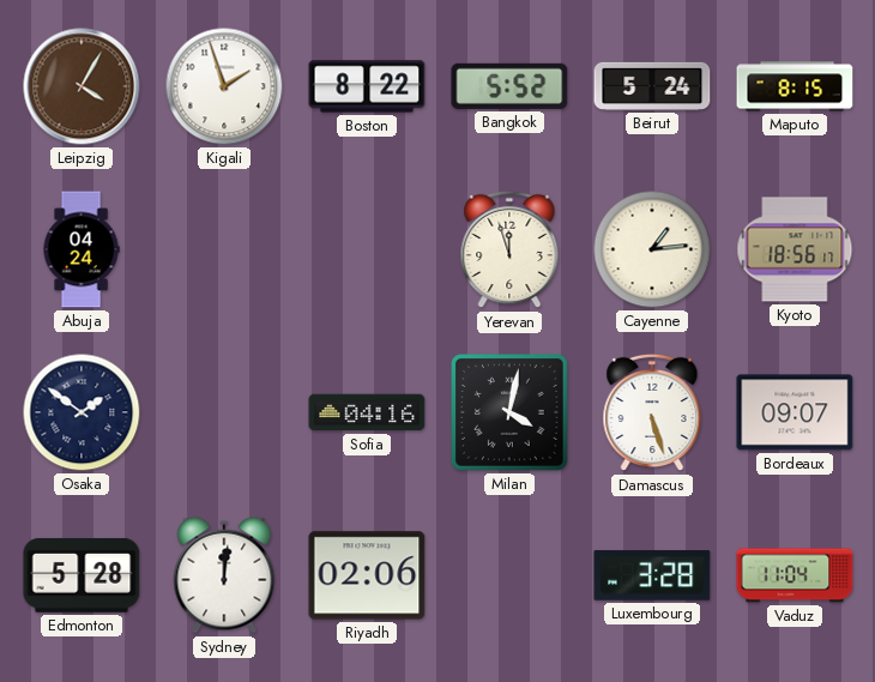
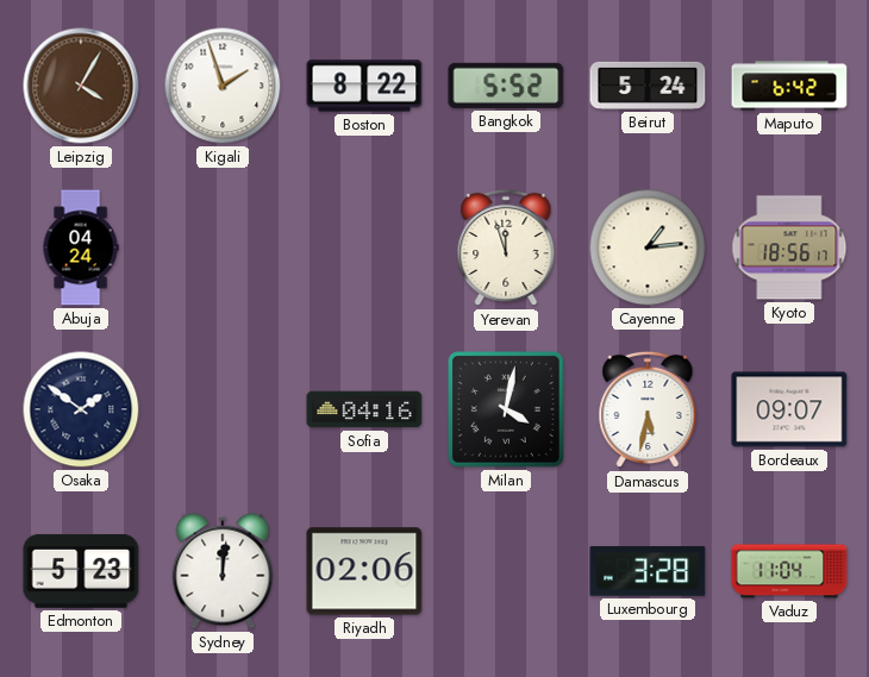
Maputo: 8:15 -> 6:42
Damascus: 5:27 -> 5:32
Edmonton: 5:28 -> 5:23
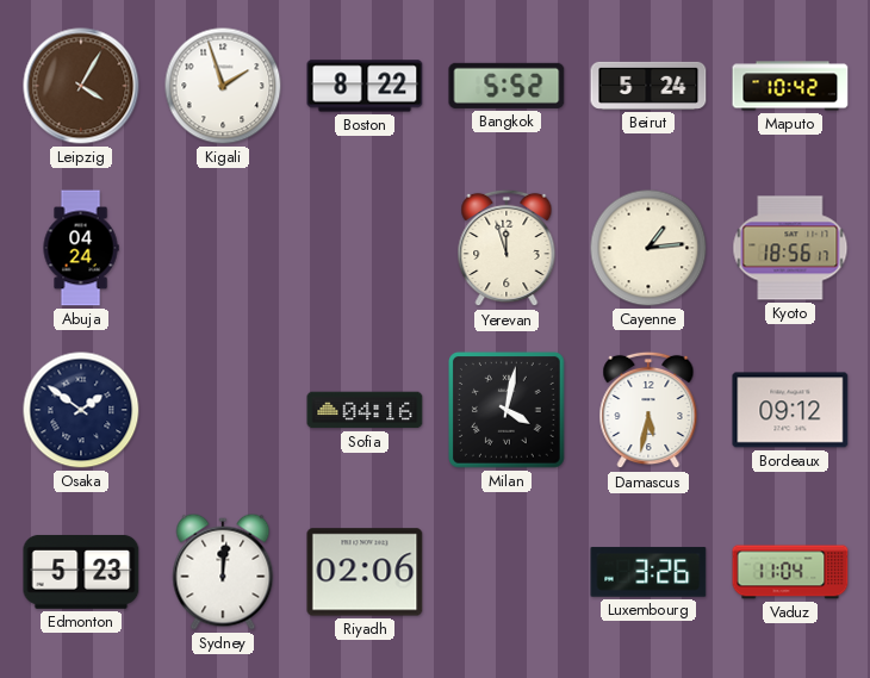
Maputo: 6:42 -> 10:42
Bordeaux: 09:07 -> 09:12
Luxembourg: 3:28 -> 3:26
